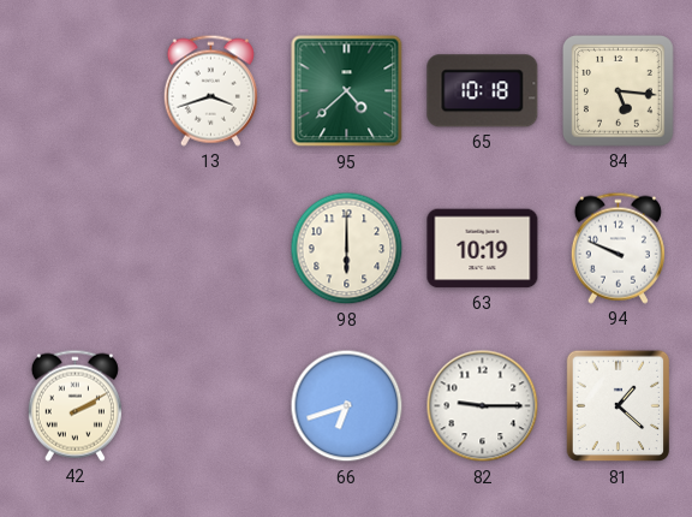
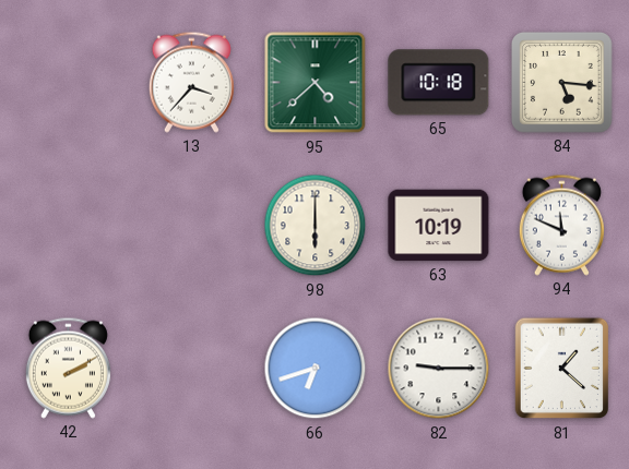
13: 3:42 -> 3:37
94: 9:49 -> 11:49
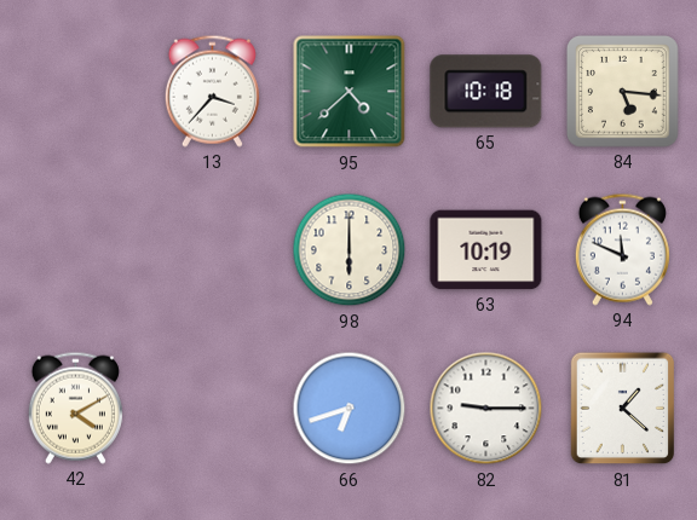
42: 2:10 -> 4:10
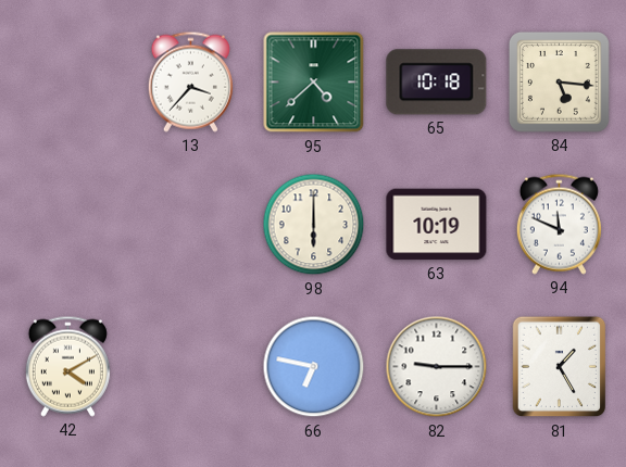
66: 6:42 -> 6:47
81: 1:22 -> 1:25
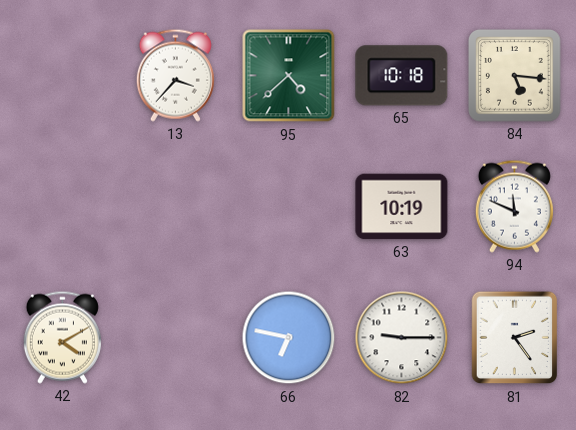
98: 6:00 -> none
81: 1:25 -> 2:24
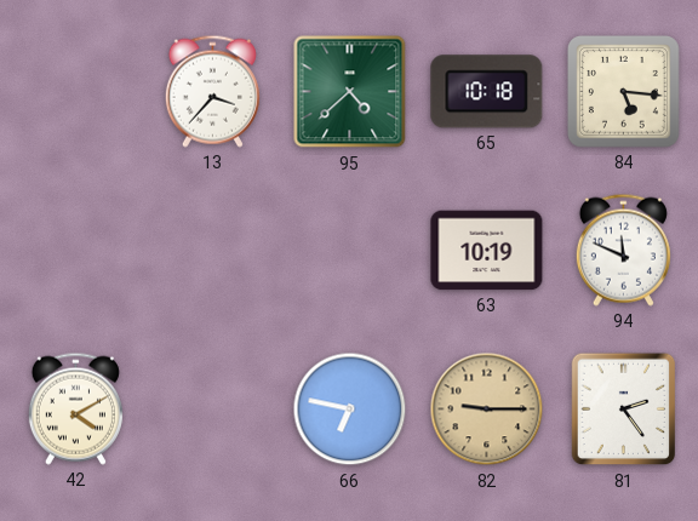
82 dial: white -> champagne
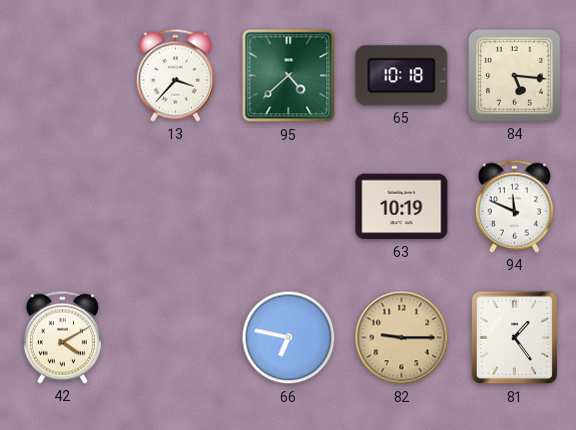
81: 2:24 -> 1:24
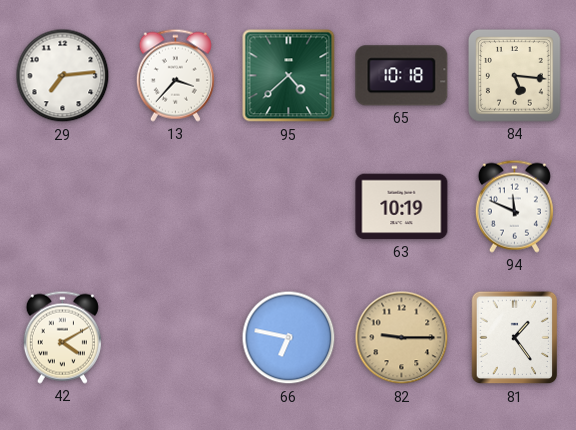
29: none -> 7:14
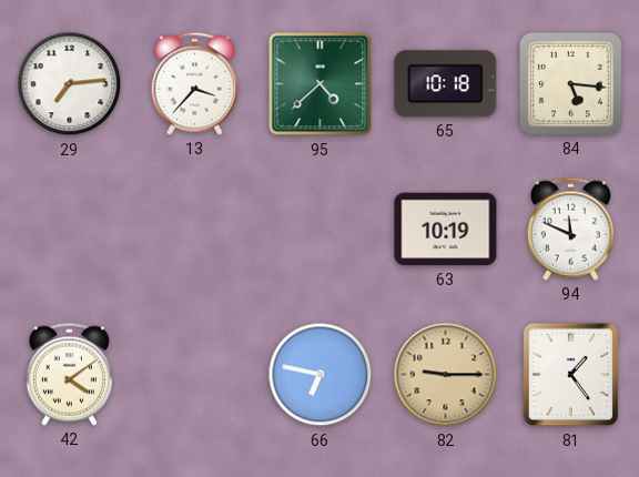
42: 4:10 -> 4:09
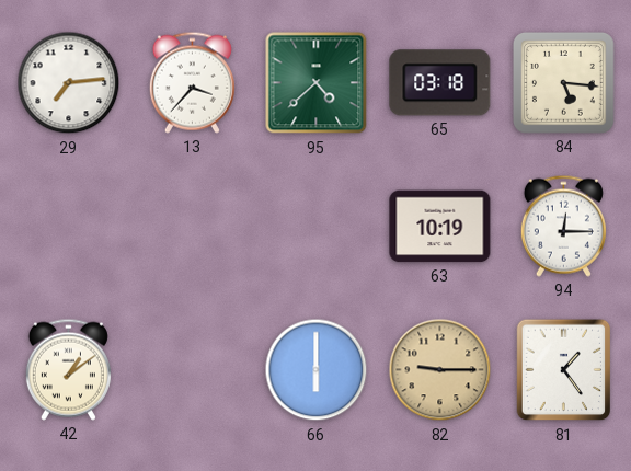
65: 10:18 -> 03:18
94: 11:49 -> 12:15
42: 4:09 -> 1:09
66: 6:47 -> 6:00
